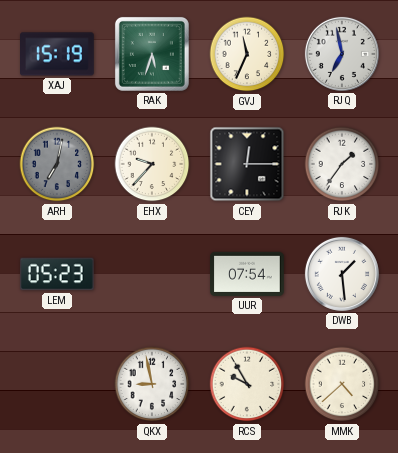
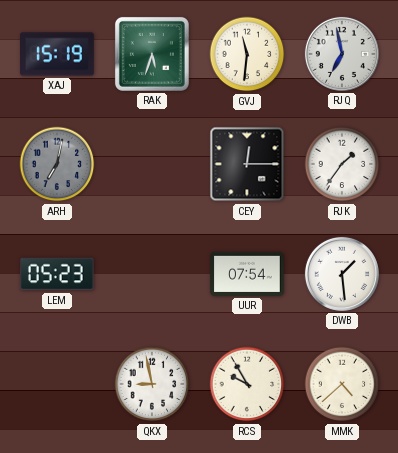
GVJ: 11:34 -> 11:31
EHX: 9:37 -> none
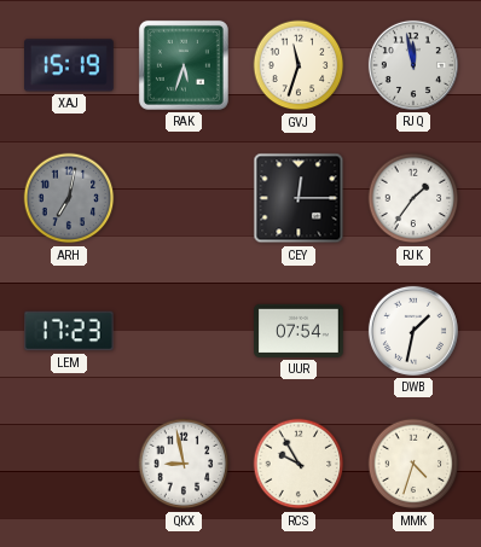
GVJ: 11:31 -> 11:33
RJQ: 6:58 -> 11:58
LEM: 05:23 -> 17:23
DWB: 1:29 -> 1:32
MMK: 4:38 -> 4:33
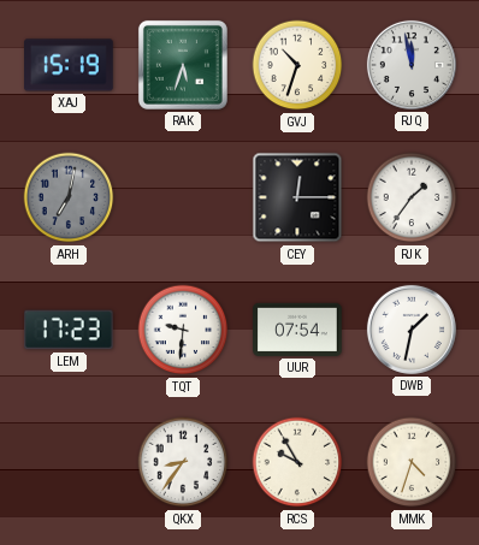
GVJ: 11:33 -> 10:33
TQT: none -> 9:31
QKX: 8:58 -> 8:36
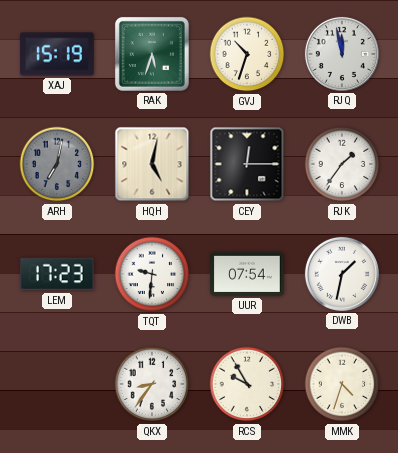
HQH: none -> 5:02
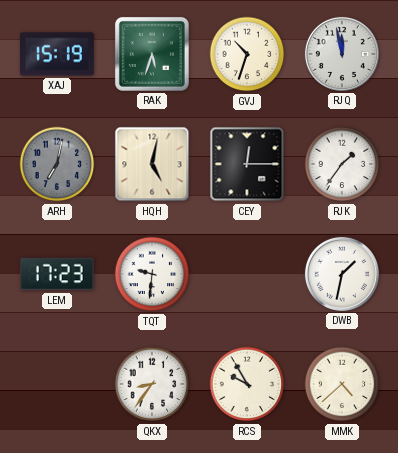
UUR: 07:54 -> none
MMK: 4:33 -> 4:38
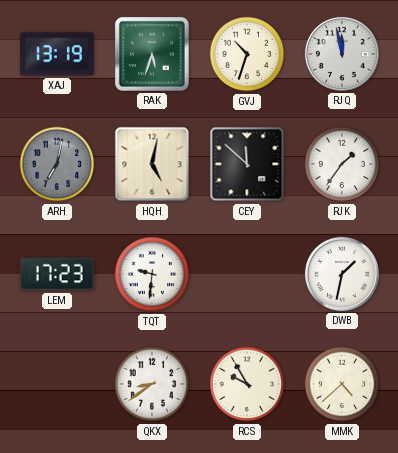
XAJ: 15:19 -> 13:19
CEY: 12:15 -> 11:52
QKX: 8:36 -> 8:39
